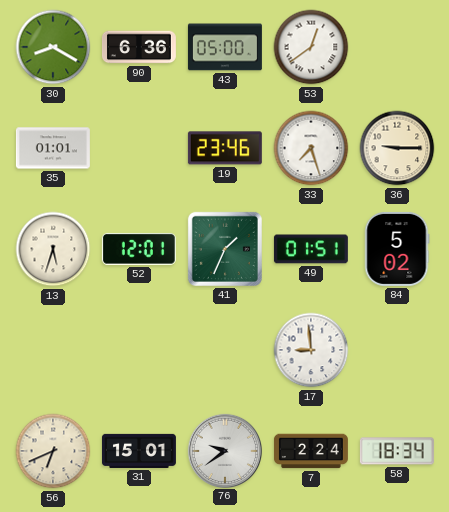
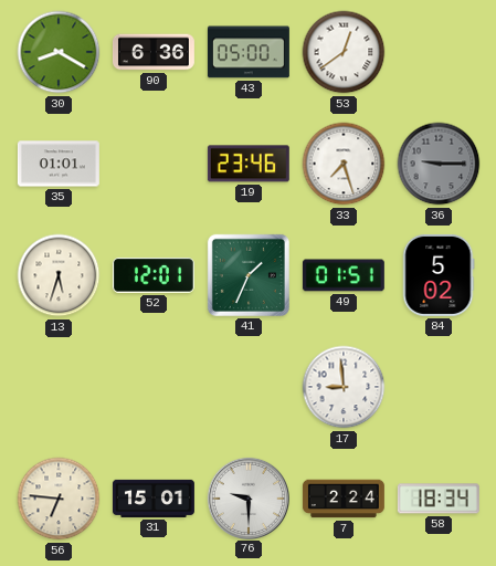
36 dial: cream -> grey
56: 6:41 -> 6:46
76: 9:39 -> 9:30
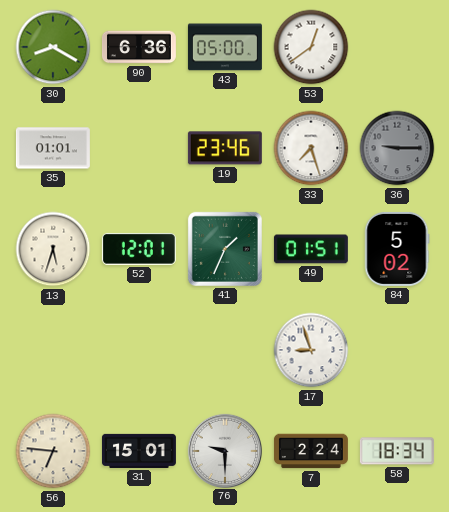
17: 8:59 -> 8:57
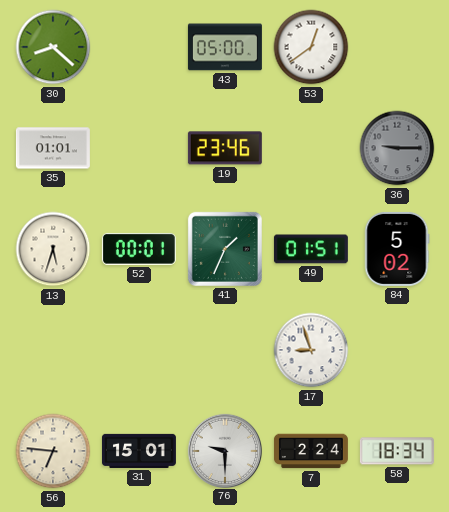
30: 8:20 -> 8:22
90: 6:36 -> none
33: 7:27 -> none
52: 12:01 -> 00:01
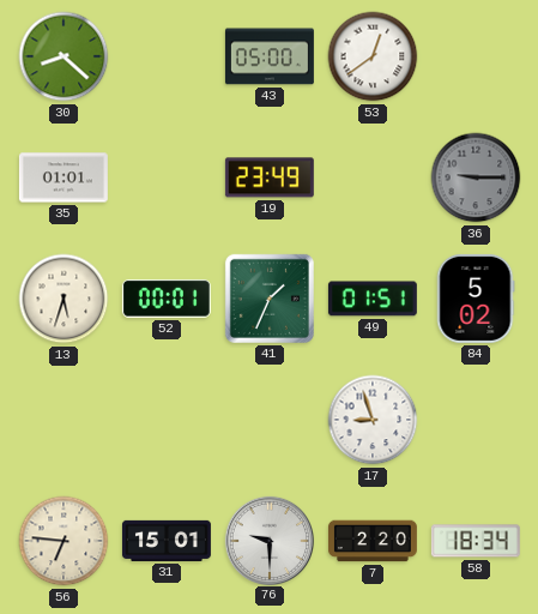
19: 23:46 -> 23:49
7: 2:24 -> 2:20
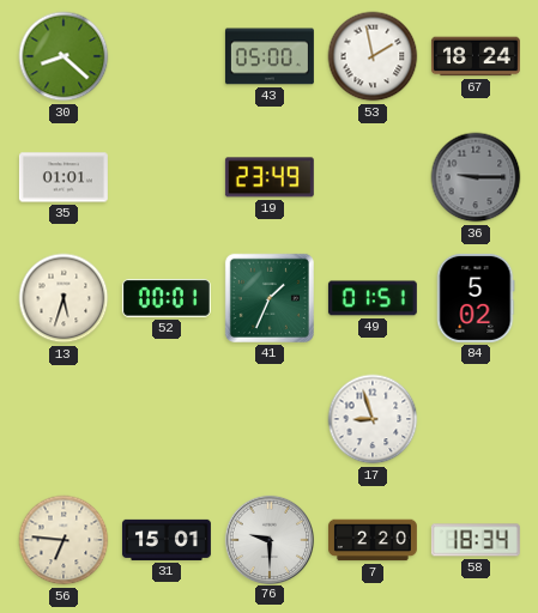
53: 12:39 -> 1:58
67: none -> 18:24
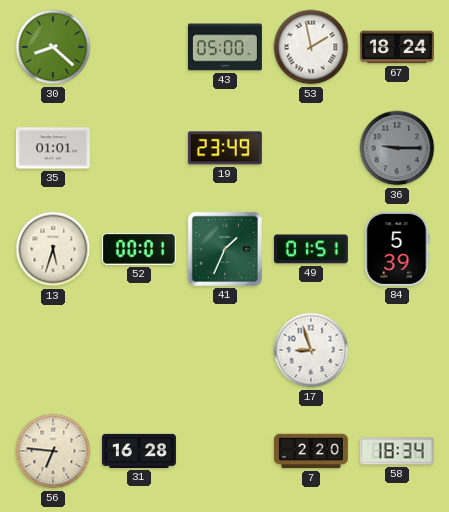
84: 5:02 -> 5:39
31: 15:01 -> 16:28
76: 9:30 -> none
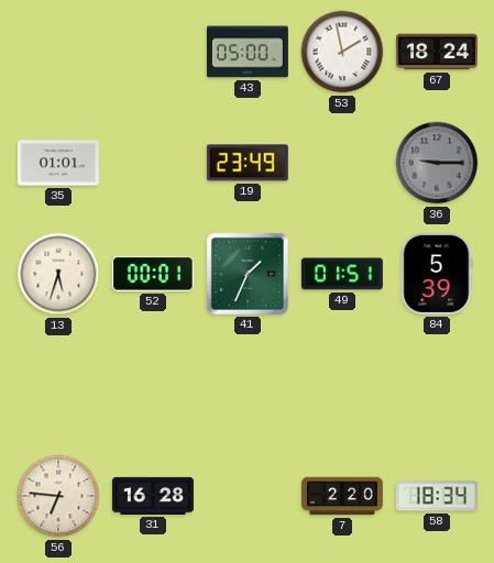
30: 8:22 -> none
17: 8:57 -> none
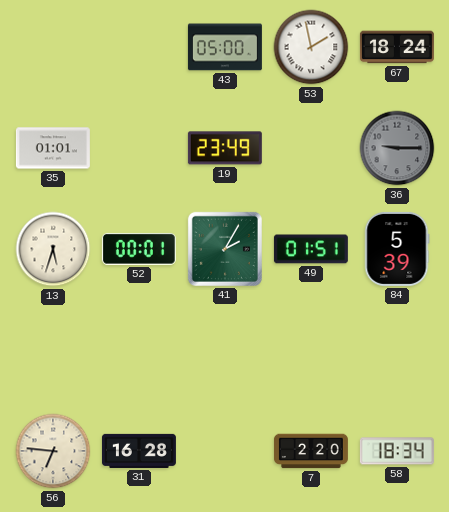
41: 1:34 -> 2:05
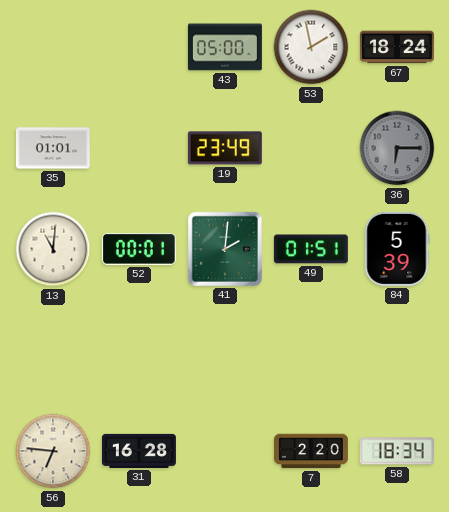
36: 9:15 -> 6:15
13: 5:33 -> 11:01
41: 2:05 -> 2:01
